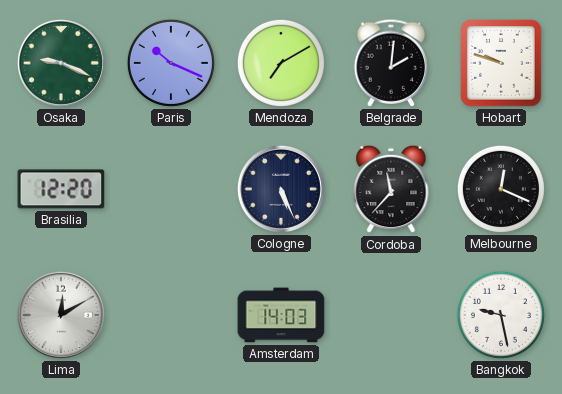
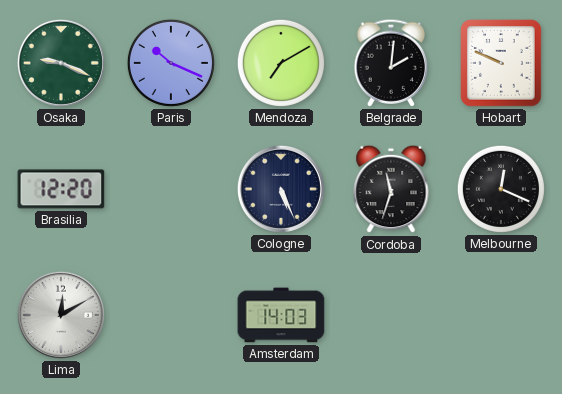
Hobart: 9:48 -> 9:49
Cordoba: 11:37 -> 11:33
Bangkok: 9:28 -> none
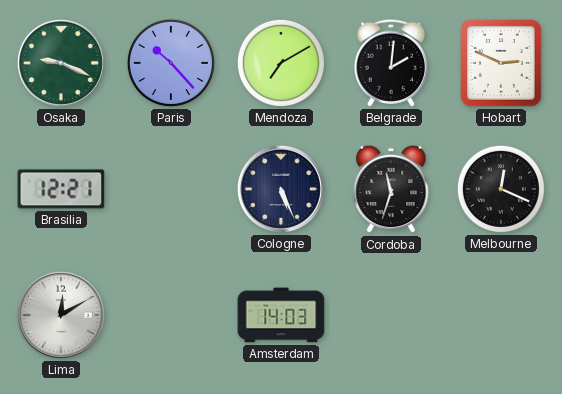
Paris: 10:19 -> 10:23
Hobart: 9:49 -> 2:49
Brasilia: 12:20 -> 12:21
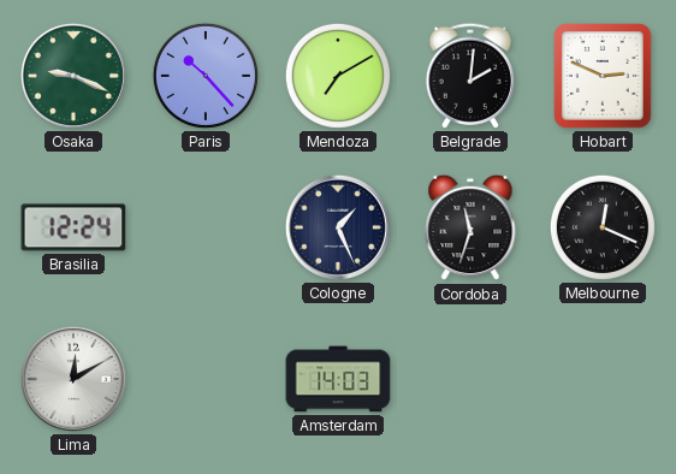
Brasilia: 12:21 -> 12:24
Cologne: 5:26 -> 1:26
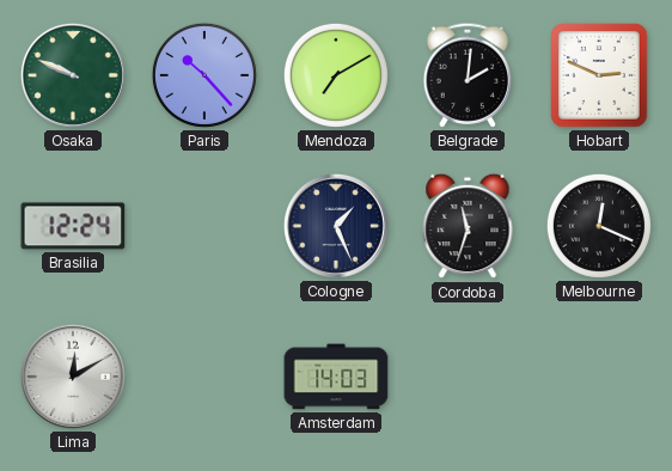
Osaka: 9:19 -> 9:49
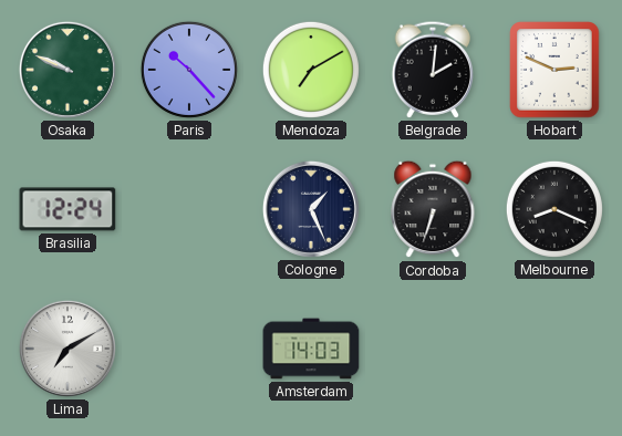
Cordoba: 11:33 -> 6:33
Melbourne: 12:19 -> 8:19
Lima: 12:10 -> 7:10
